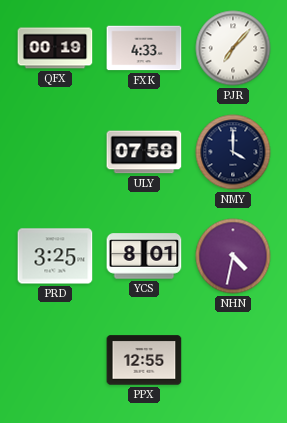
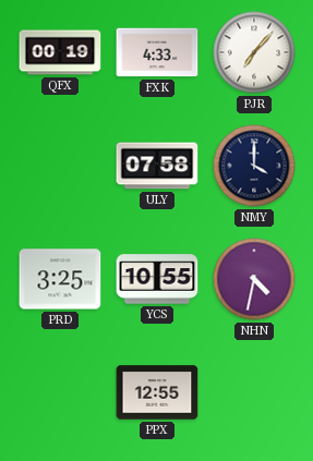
YCS: 8:01 -> 10:55
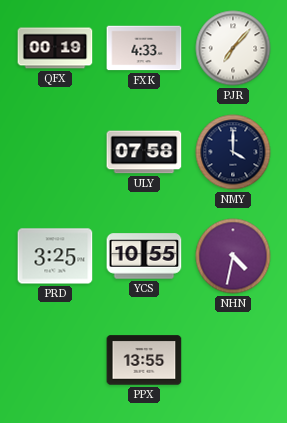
PPX: 12:55 -> 13:55
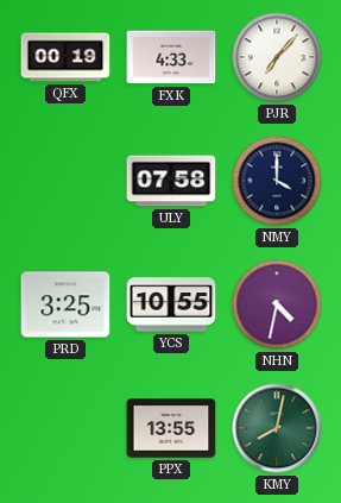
KMY: none -> 8:02
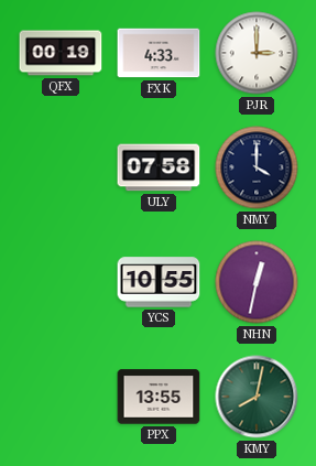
PJR: 7:07 -> 3:00
PRD: 3:25 -> none
NHN: 4:32 -> 12:32
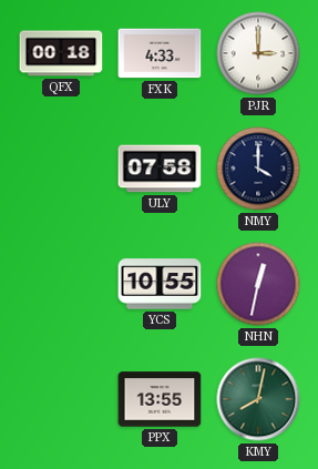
QFX: 00:19 -> 00:18
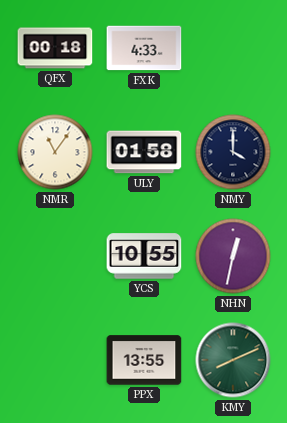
PJR: 3:00 -> none
NMR: none -> 11:06
ULY: 07:58 -> 01:58
KMY: 8:02 -> 8:11
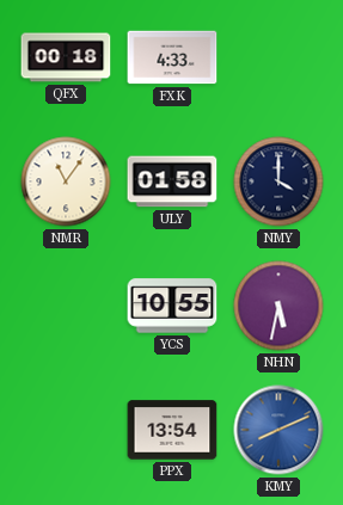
NHN: 12:32 -> 5:32
PPX: 13:55 -> 13:54
KMY dial: green -> blue
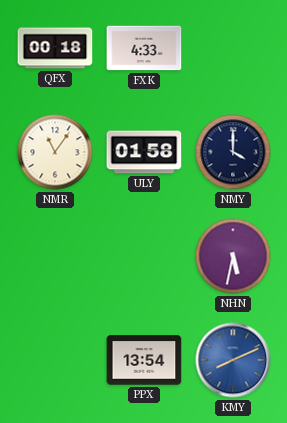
YCS: 10:55 -> none
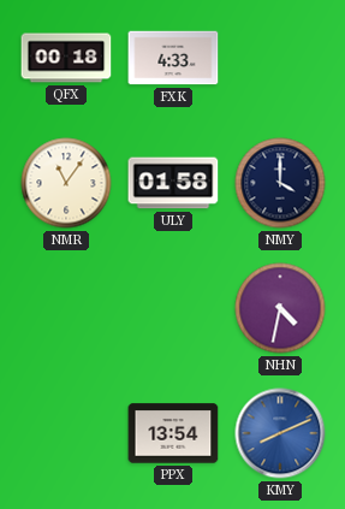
NHN: 5:32 -> 4:32
